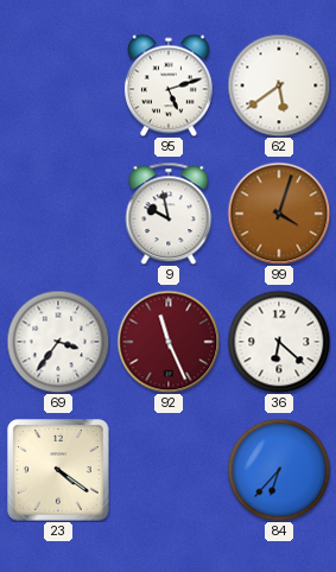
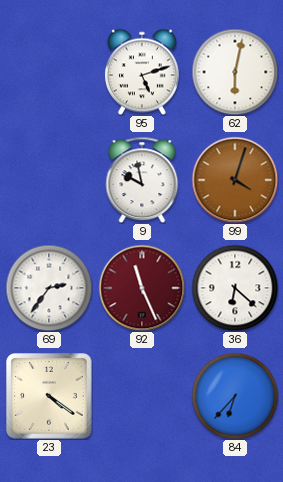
62: 5:39 -> 6:02
69: 3:36 -> 2:36
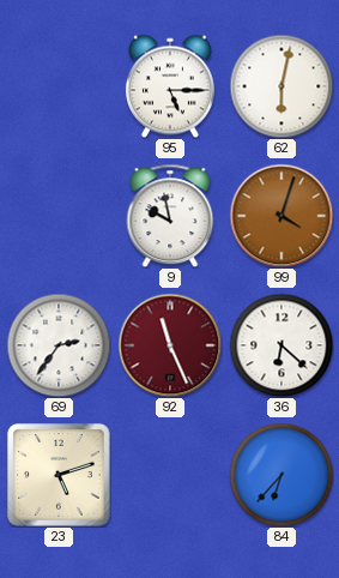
95: 5:12 -> 5:15
23: 4:21 -> 5:12
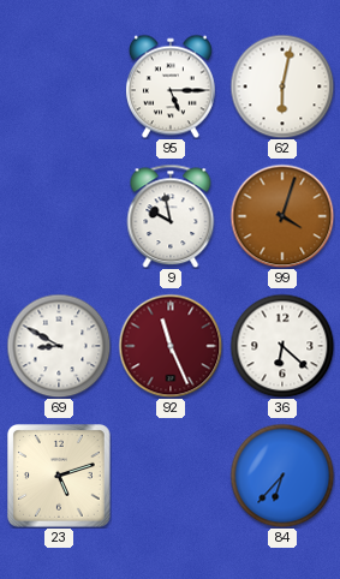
69: 2:36 -> 8:50
